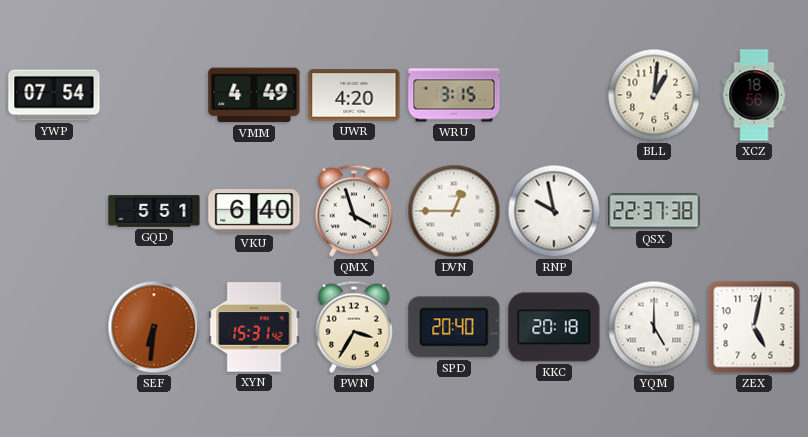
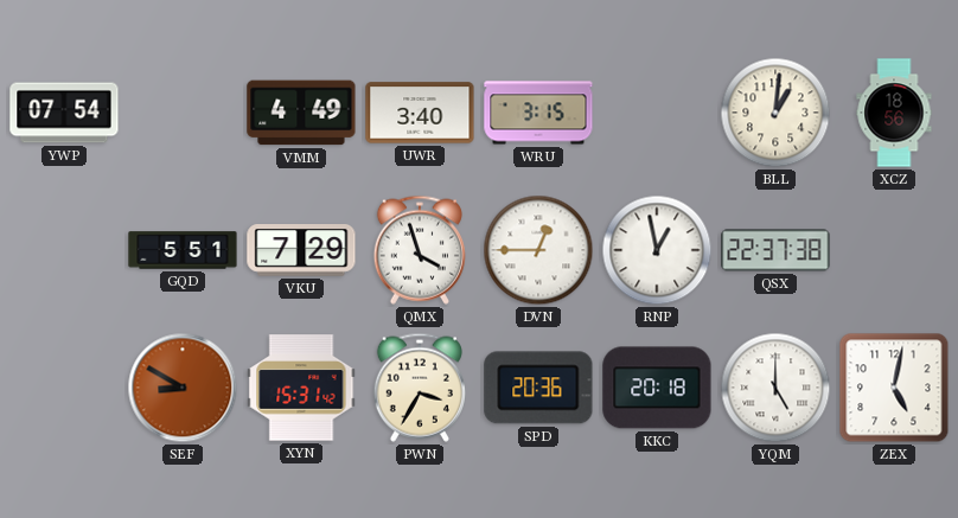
UWR: 4:20 -> 3:40
VKU: 6:40 -> 7:29
RNP: 9:58 -> 12:58
SEF: 6:31 -> 8:50
SPD: 20:40 -> 20:36
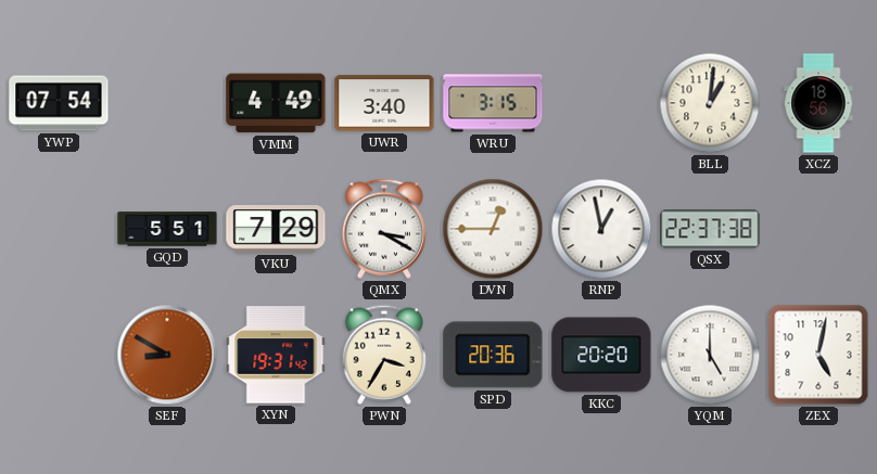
QMX: 3:57 -> 3:20
XYN: 15:31 -> 19:31
KKC: 20:18 -> 20:20
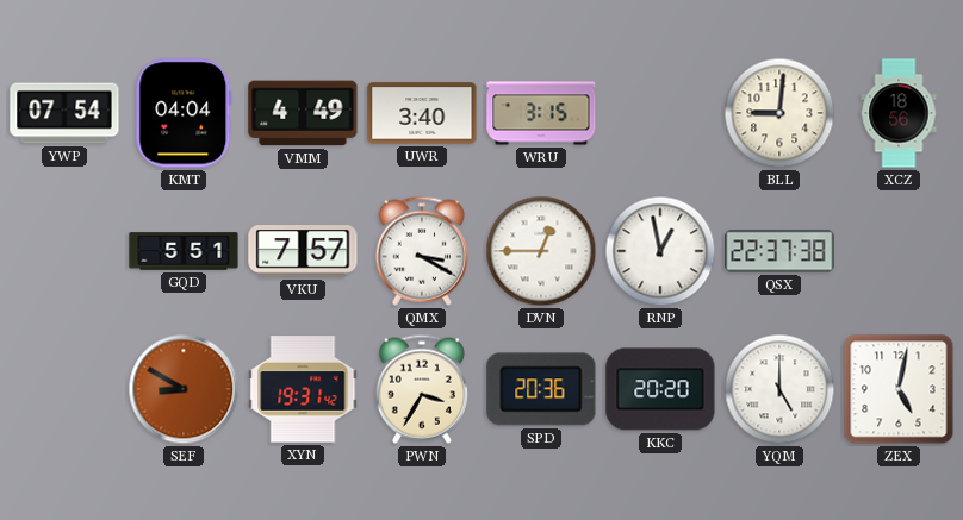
KMT: none -> 04:04
BLL: 1:01 -> 9:01
VKU: 7:29 -> 7:57
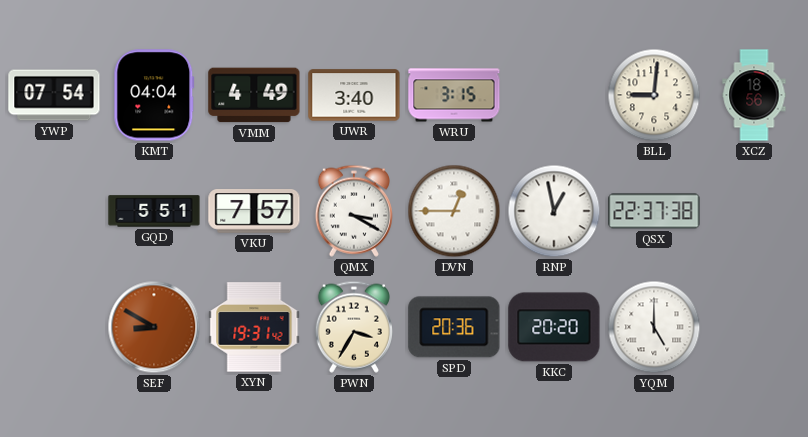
ZEX: 5:02 -> none
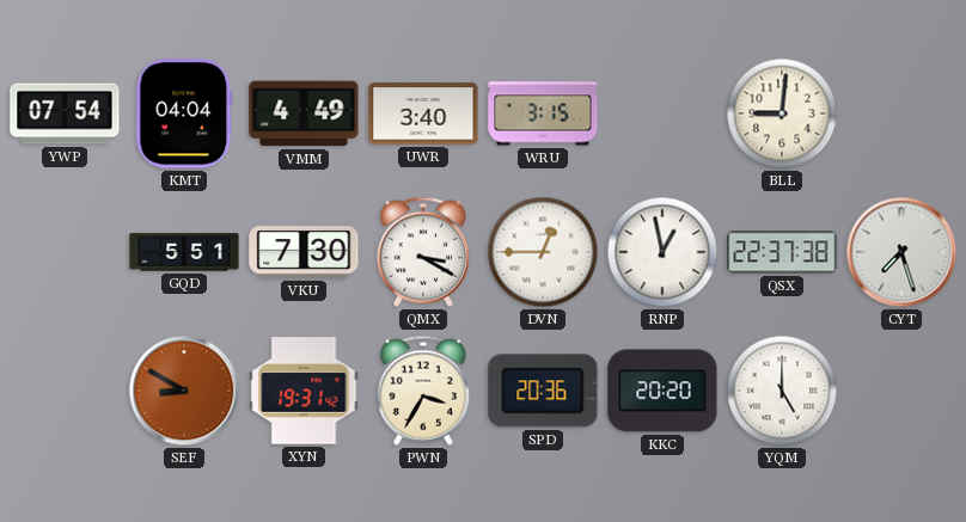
XCZ: 18:56 -> none
VKU: 7:57 -> 7:30
CYT: none -> 7:27
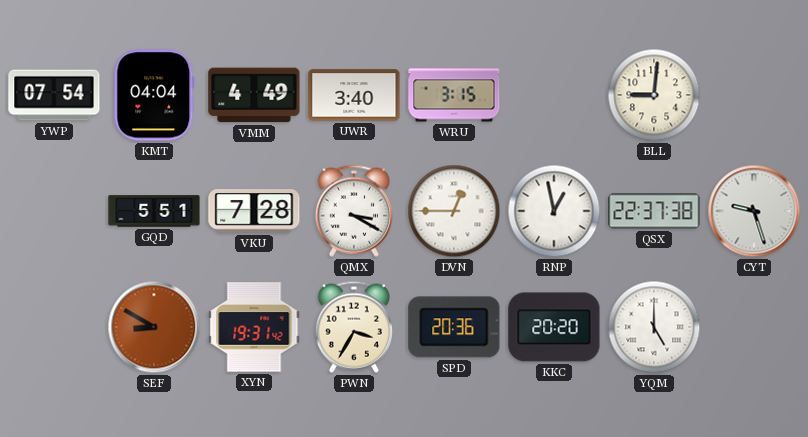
VKU: 7:30 -> 7:28
CYT: 7:27 -> 9:27
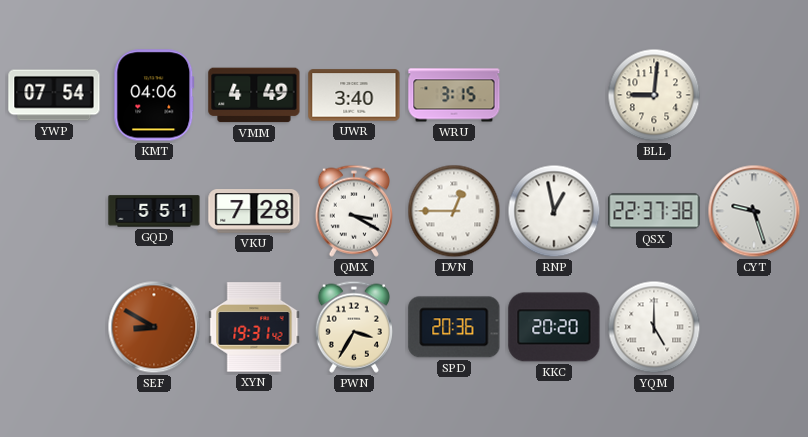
KMT: 04:04 -> 04:06
